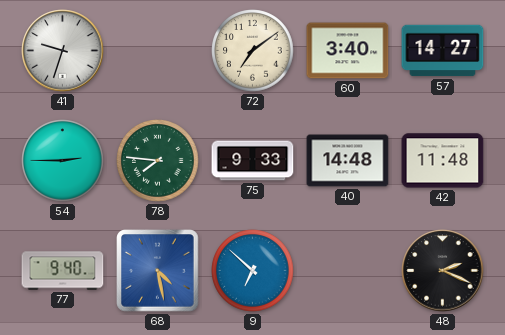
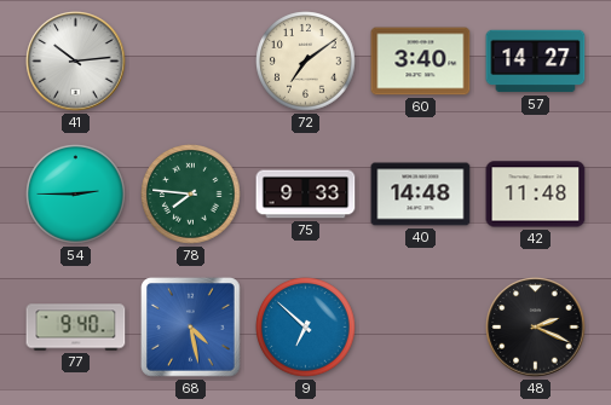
41: 9:33 -> 10:14
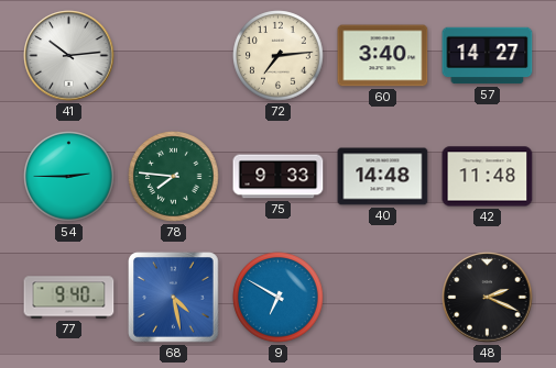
72: 7:09 -> 7:14
9: 6:52 -> 6:50
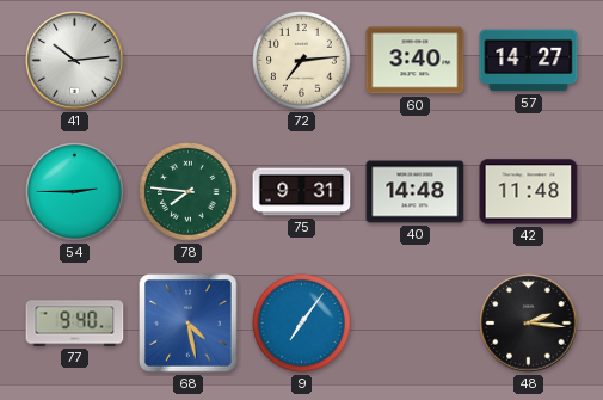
75: 9:33 -> 9:31
9: 6:50 -> 7:06
48: 2:19 -> 2:16
